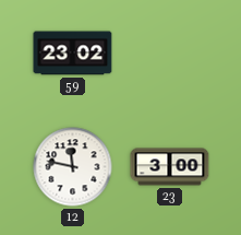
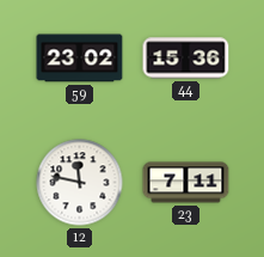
44: none -> 15:36
23: 3:00 -> 7:11
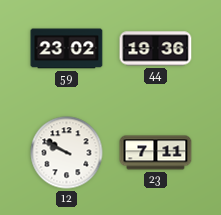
44: 15:36 -> 19:36
12: 11:47 -> 9:50
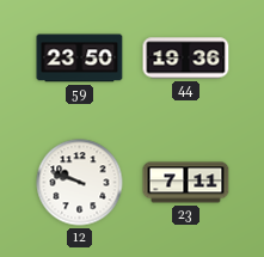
59: 23:02 -> 23:50
12: 9:50 -> 9:48
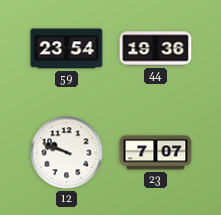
59: 23:50 -> 23:54
23: 7:11 -> 7:07
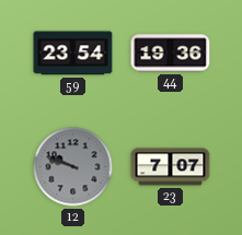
12 dial: white -> grey
